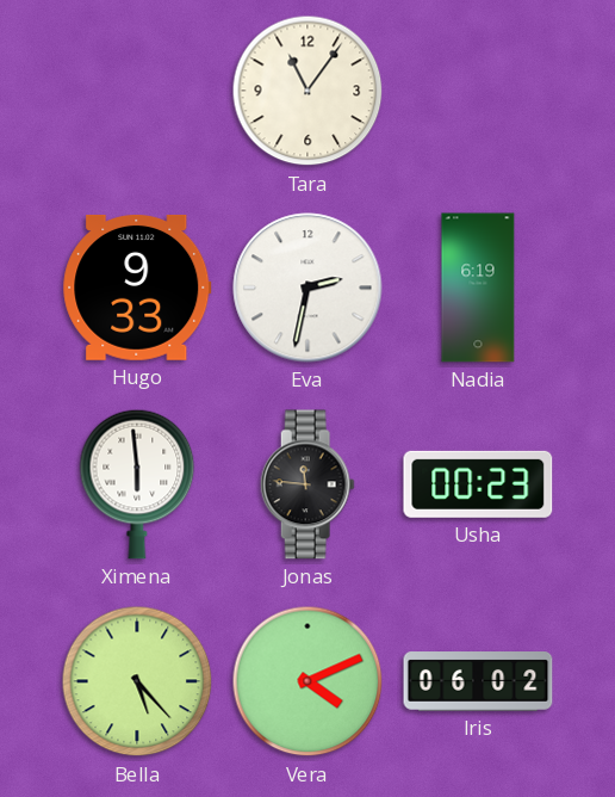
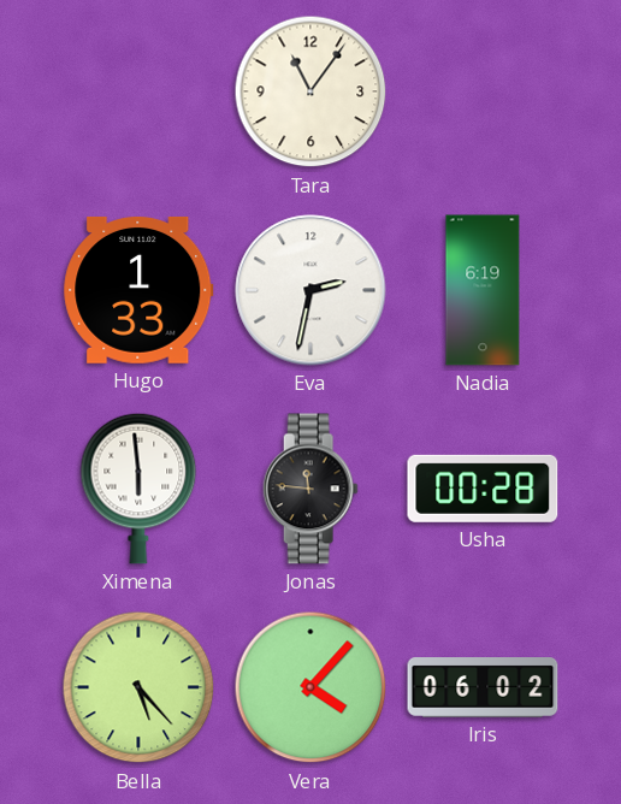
Hugo: 9:33 -> 1:33
Usha: 00:23 -> 00:28
Vera: 4:11 -> 4:07
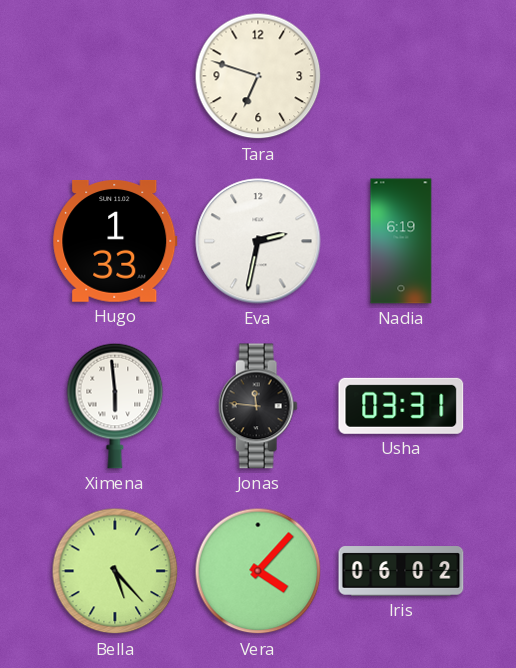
Tara: 11:06 -> 6:48
Usha: 00:28 -> 03:31
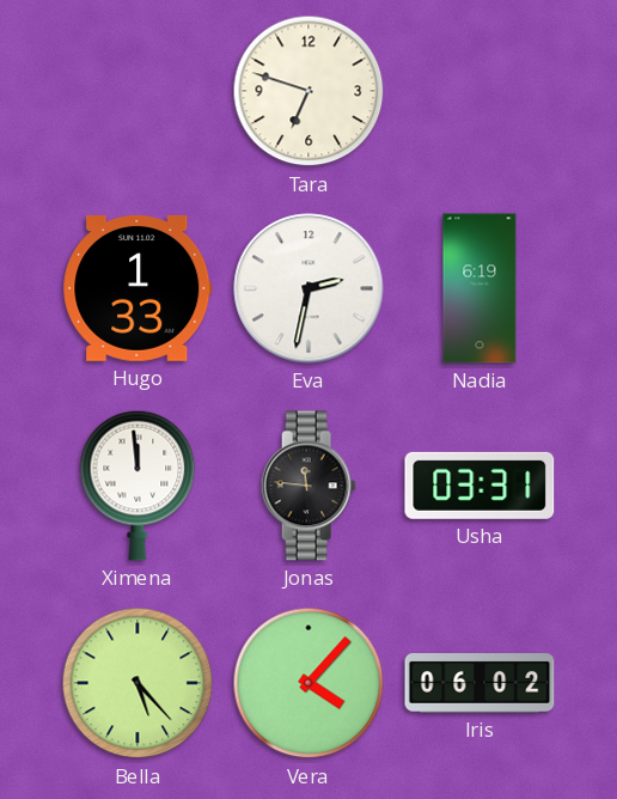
Ximena: 5:59 -> 11:59
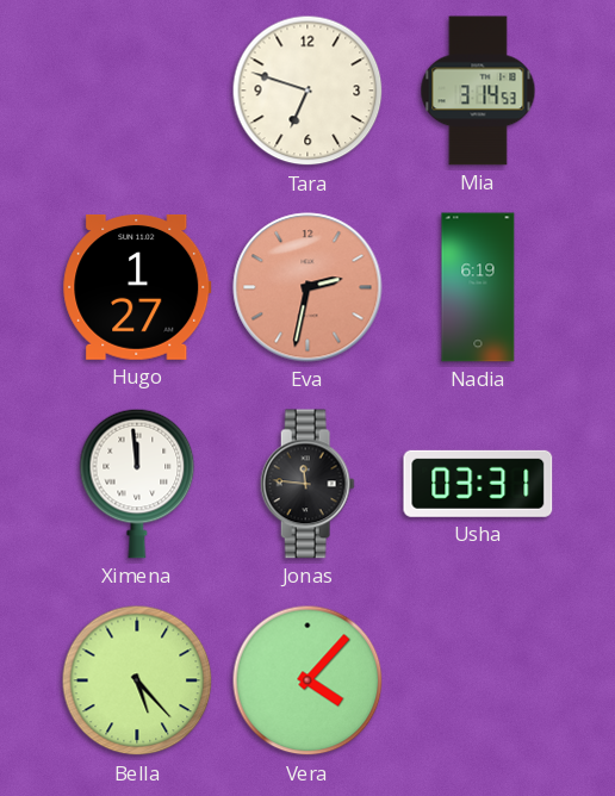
Mia: none -> 3:14
Hugo: 1:33 -> 1:27
Eva dial: white -> salmon
Iris: 06:02 -> none
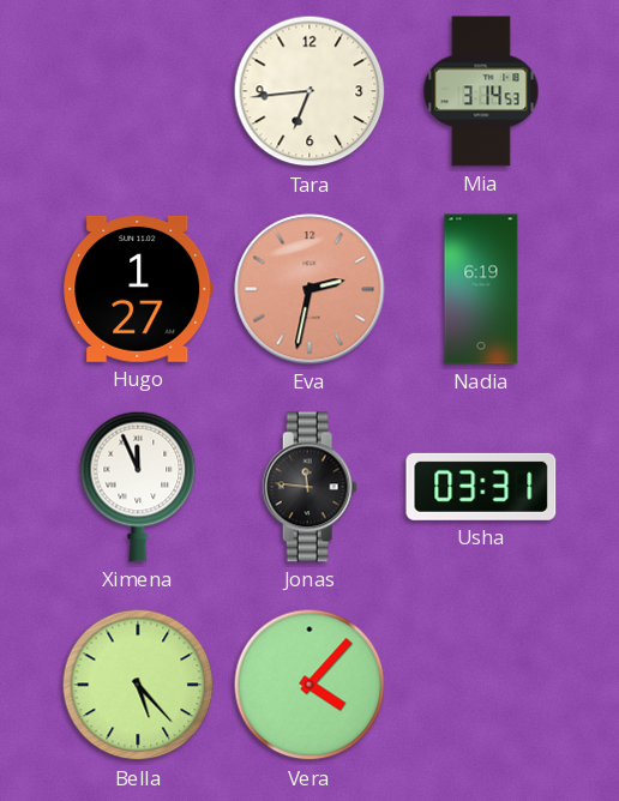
Tara: 6:48 -> 6:44
Ximena: 11:59 -> 11:56
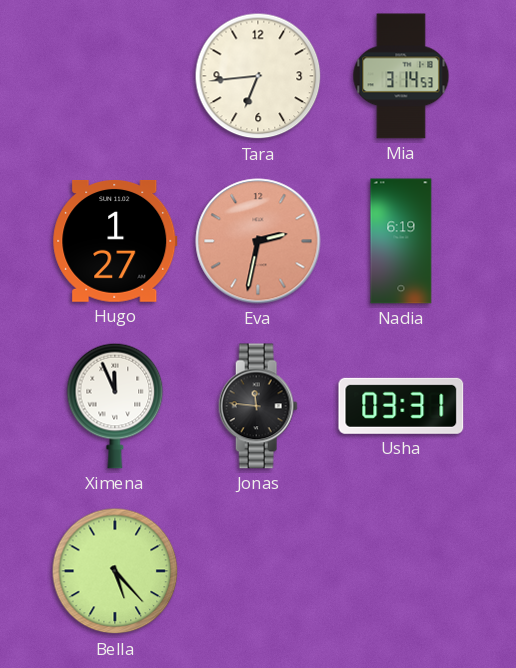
Vera: 4:07 -> none
